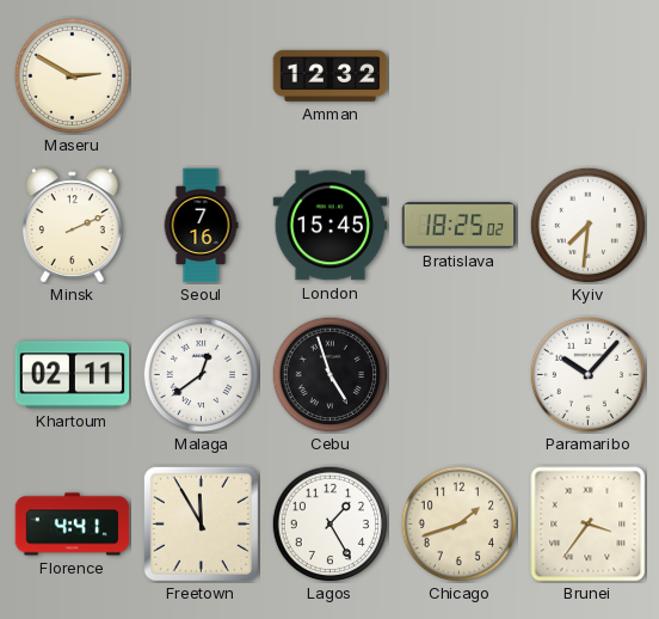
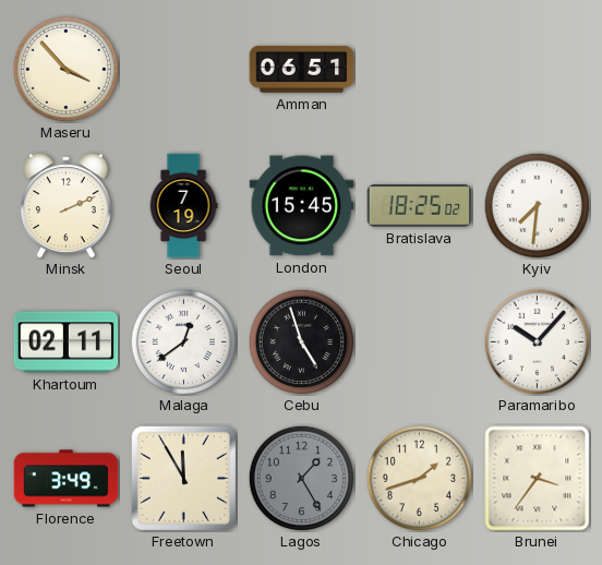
Maseru: 2:50 -> 3:53
Amman: 12:32 -> 06:51
Seoul: 7:16 -> 7:19
Florence: 4:41 -> 3:49
Lagos dial: white -> grey
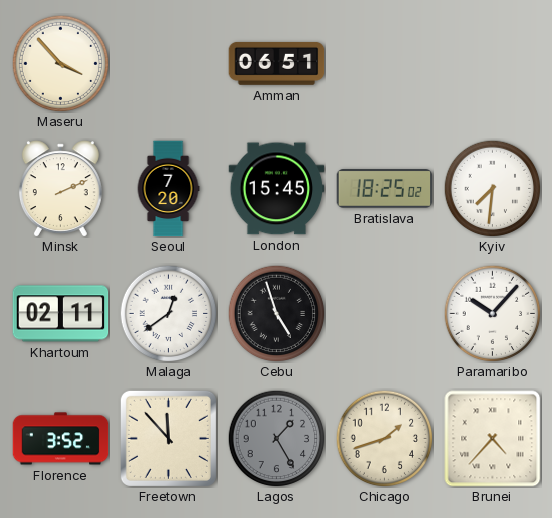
Seoul: 7:19 -> 7:20
Florence: 3:49 -> 3:52
Freetown: 11:55 -> 11:53
Brunei: 3:36 -> 4:37
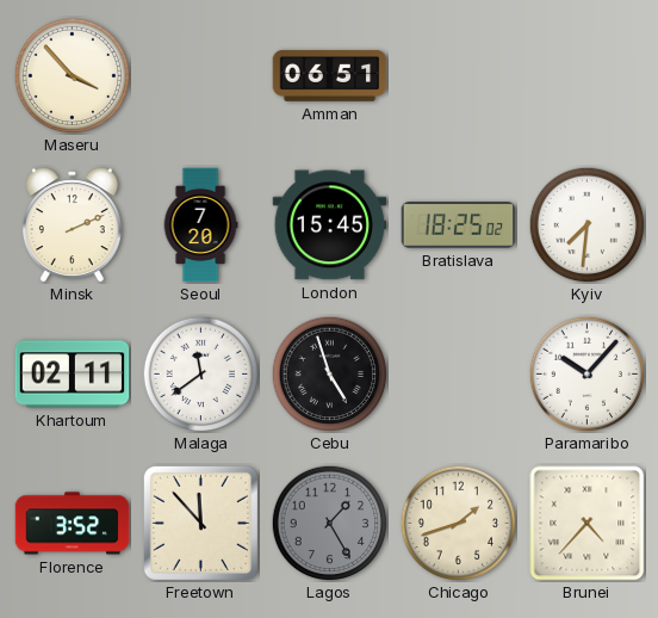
Malaga: 12:39 -> 11:39
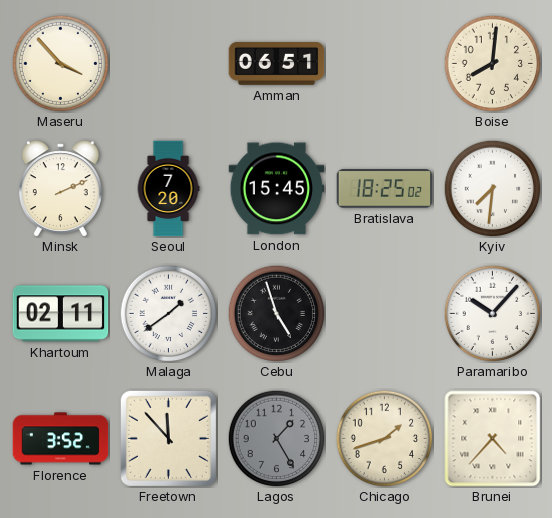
Boise: none -> 8:01
Malaga: 11:39 -> 1:39
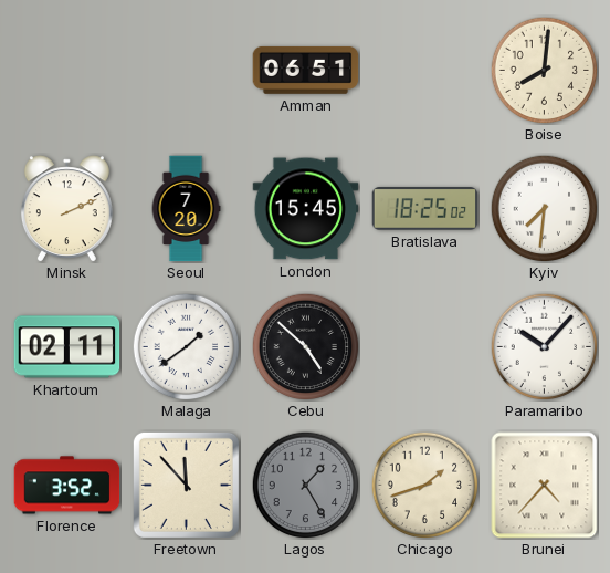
Maseru: 3:53 -> none
Cebu: 4:57 -> 4:52
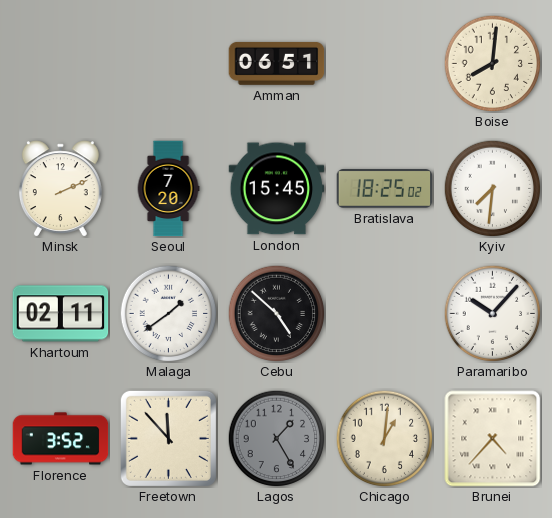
Chicago: 1:42 -> 1:01
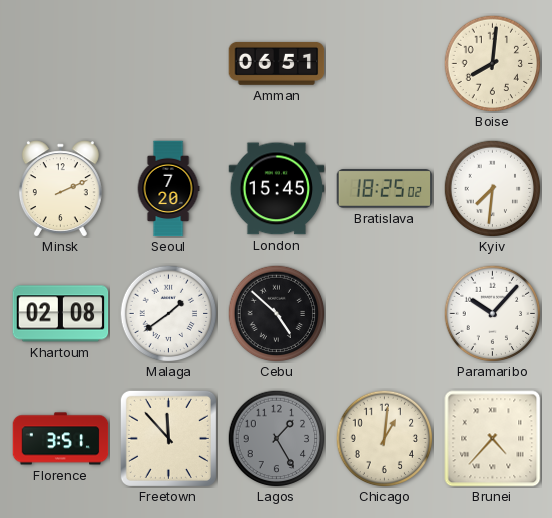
Khartoum: 02:11 -> 02:08
Florence: 3:52 -> 3:51
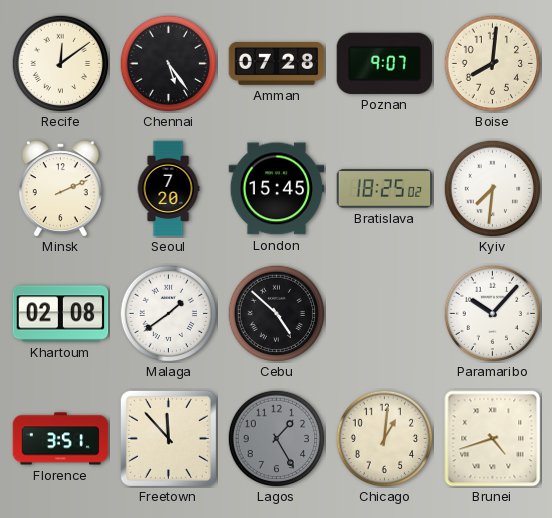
Recife: none -> 12:09
Chennai: none -> 5:24
Amman: 06:51 -> 07:28
Poznan: none -> 9:07
Brunei: 4:37 -> 4:42
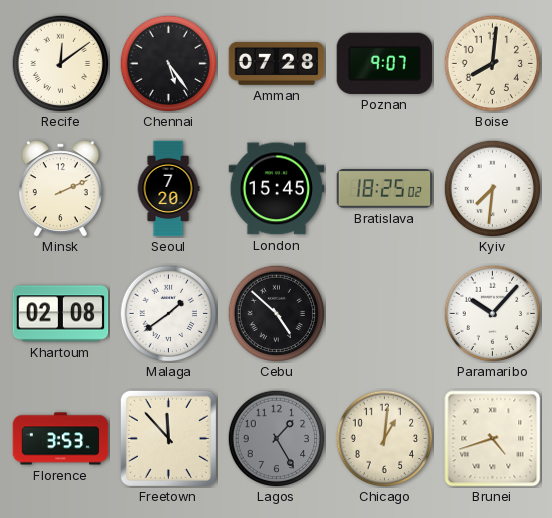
Florence: 3:51 -> 3:53
